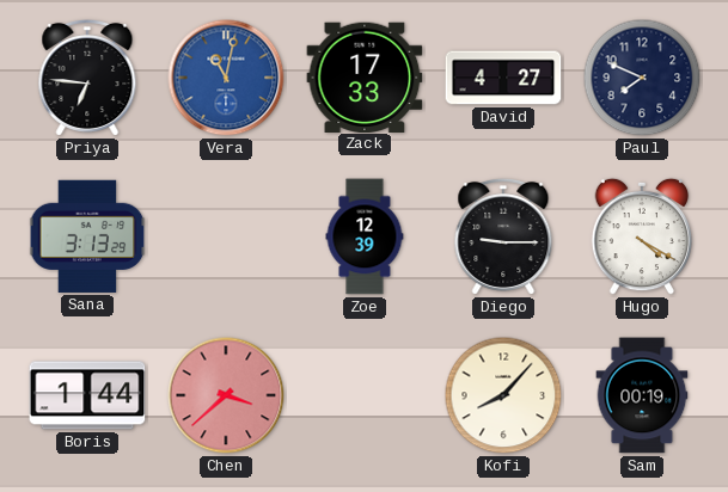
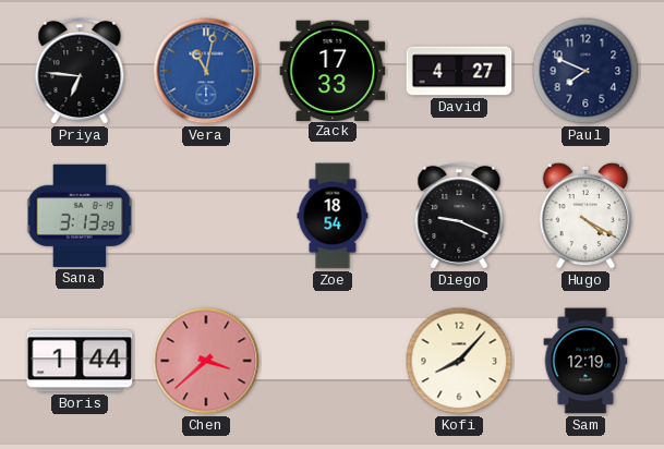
Zoe: 12:39 -> 18:54
Diego: 9:15 -> 9:19
Sam: 00:19 -> 12:19
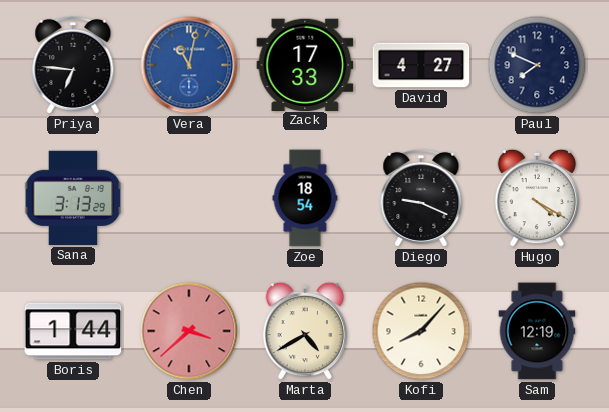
Marta: none -> 4:40
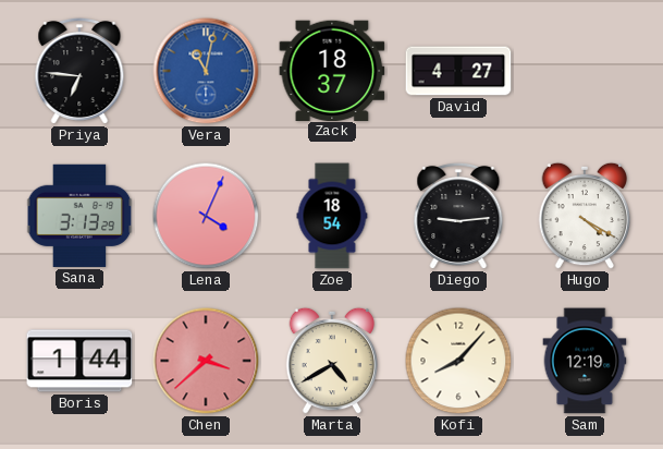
Zack: 17:33 -> 18:37
Paul: 7:49 -> none
Lena: none -> 4:04
Diego: 9:19 -> 9:14
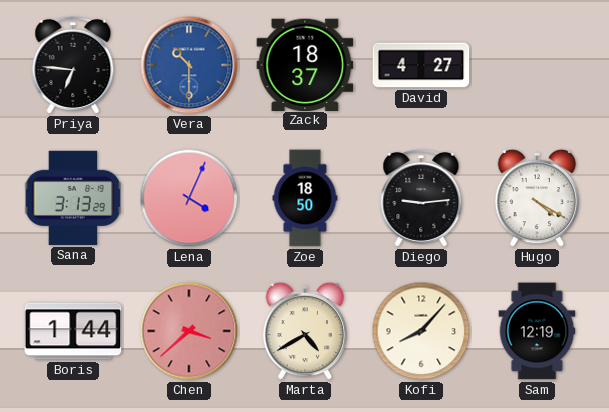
Vera: 11:02 -> 10:30
Zoe: 18:54 -> 18:50
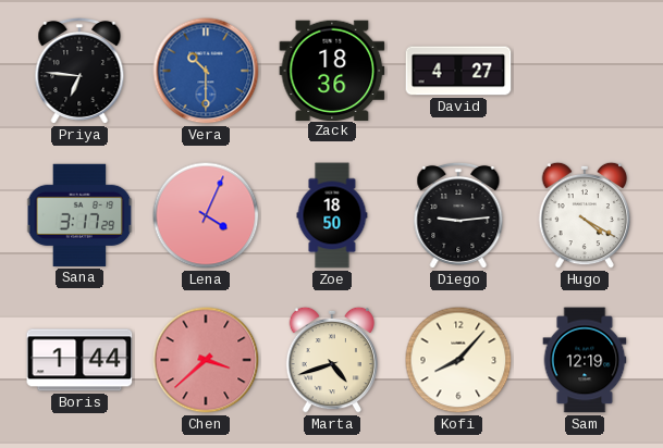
Zack: 18:37 -> 18:36
Sana: 3:13 -> 3:17
Marta: 4:40 -> 4:42
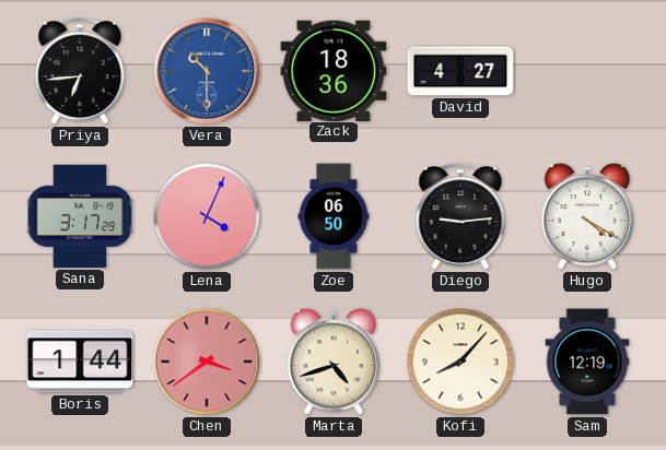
Priya: 6:46 -> 6:44
Zoe: 18:50 -> 06:50
Chen: 3:38 -> 3:39
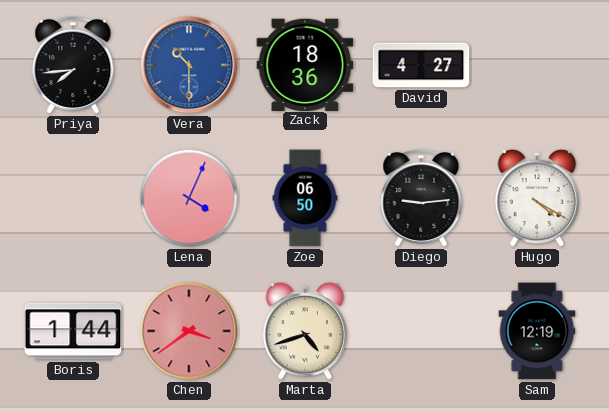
Priya: 6:44 -> 7:44
Sana: 3:17 -> none
Kofi: 8:07 -> none
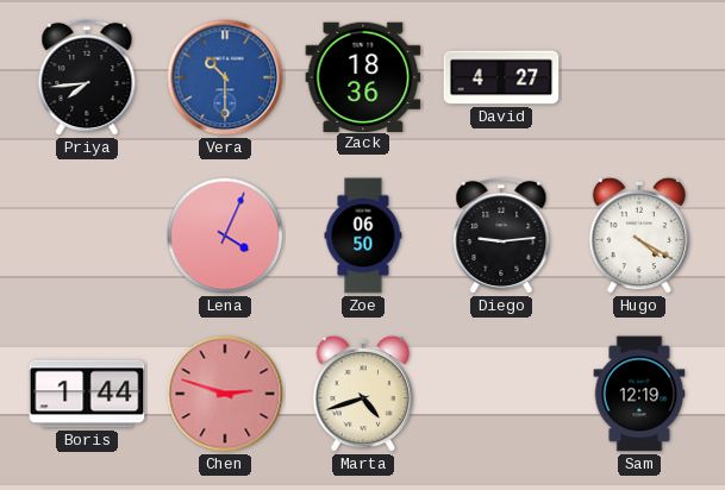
Chen: 3:39 -> 2:48
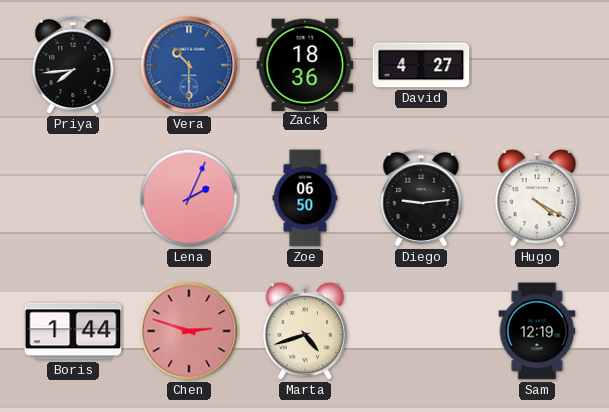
Lena: 4:04 -> 2:04
